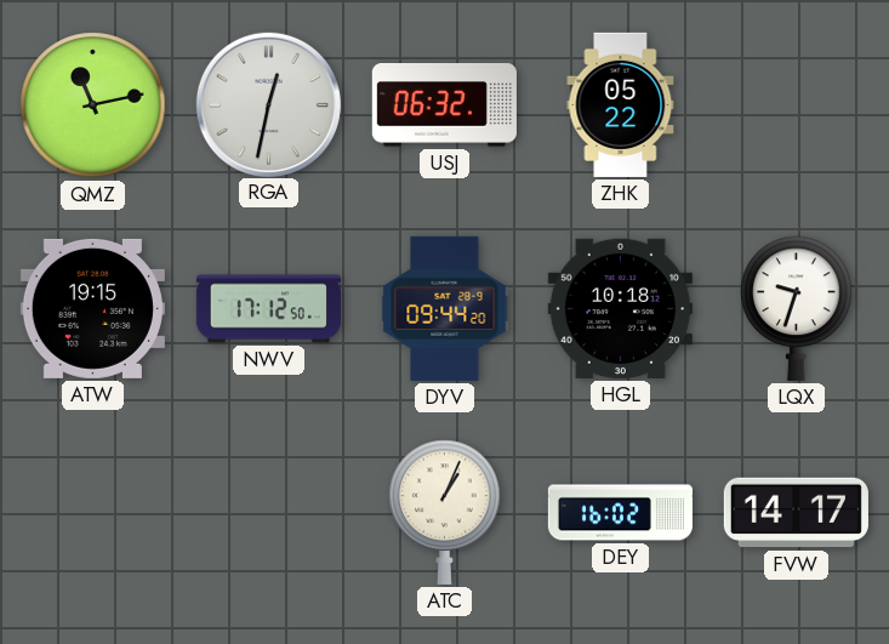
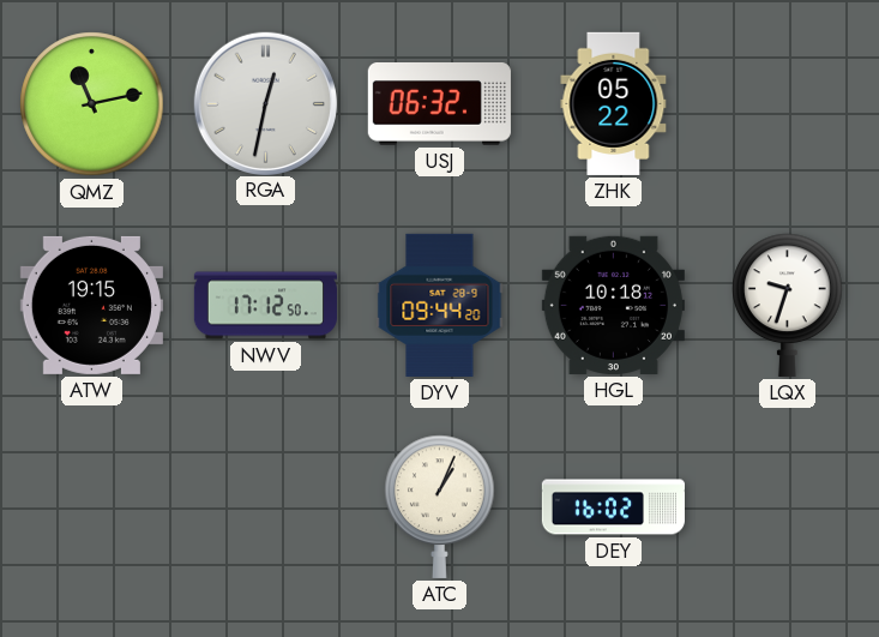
FVW: 14:17 -> none
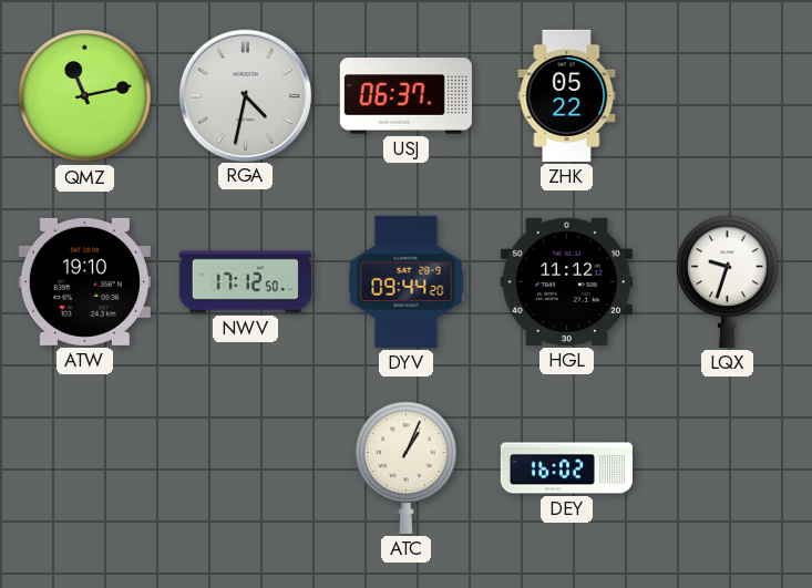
RGA: 12:32 -> 4:32
USJ: 06:32 -> 06:37
ATW: 19:15 -> 19:10
HGL: 10:18 -> 11:12
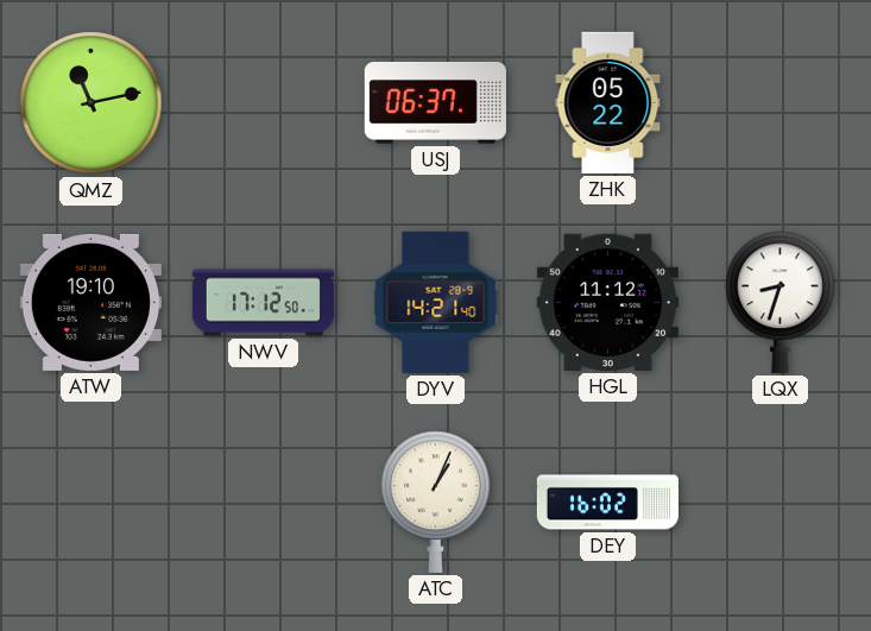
RGA: 4:32 -> none
DYV: 09:44 -> 14:21
LQX: 9:33 -> 8:33
